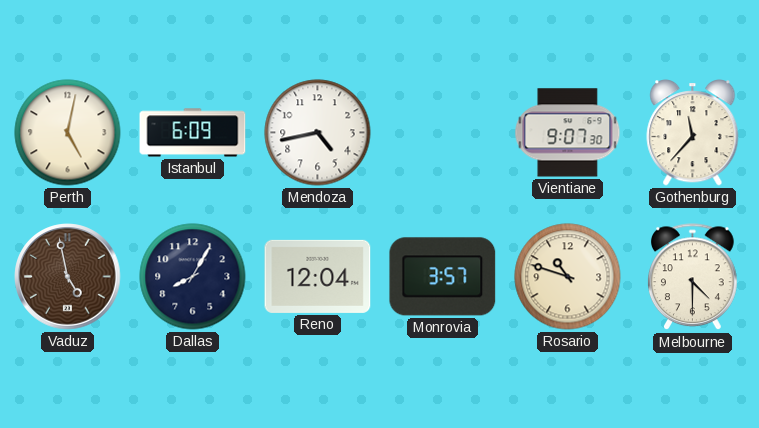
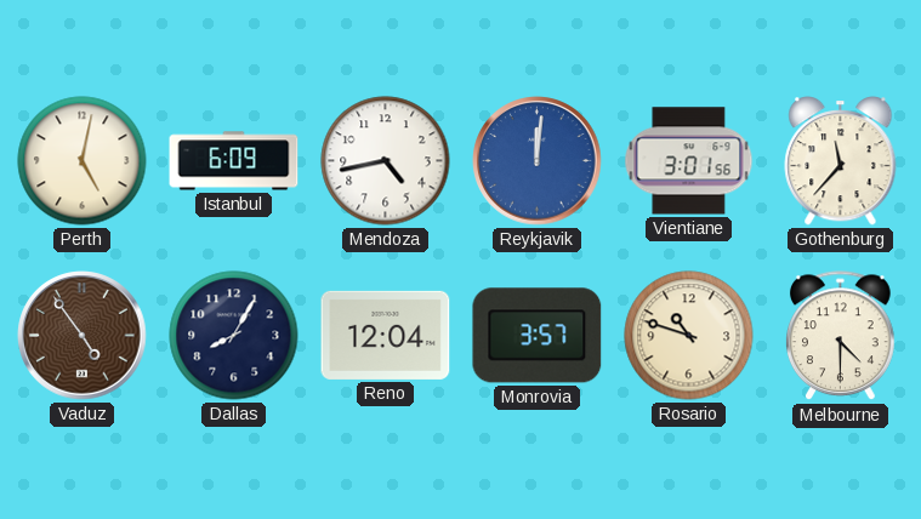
Reykjavik: none -> 12:01
Vientiane: 9:07 -> 3:01
Vaduz: 4:58 -> 4:54
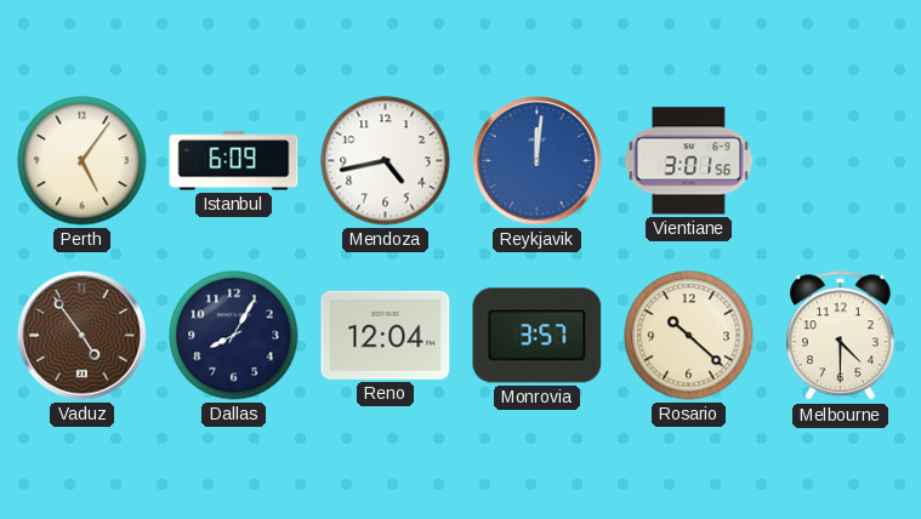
Perth: 5:02 -> 5:06
Gothenburg: 11:37 -> none
Rosario: 10:48 -> 10:22
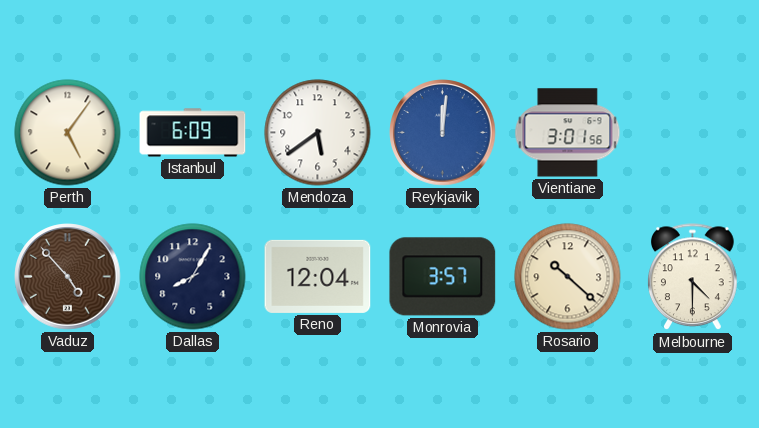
Mendoza: 4:43 -> 5:39
Vaduz: 4:54 -> 4:53
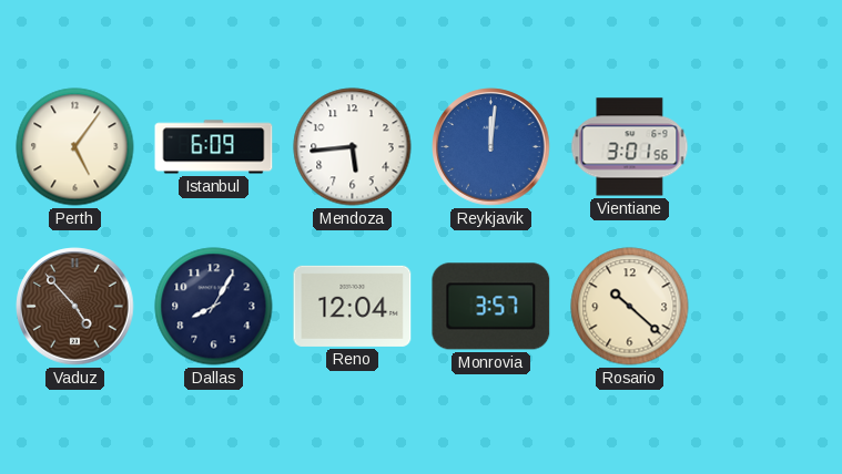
Mendoza: 5:39 -> 5:44
Melbourne: 4:30 -> none
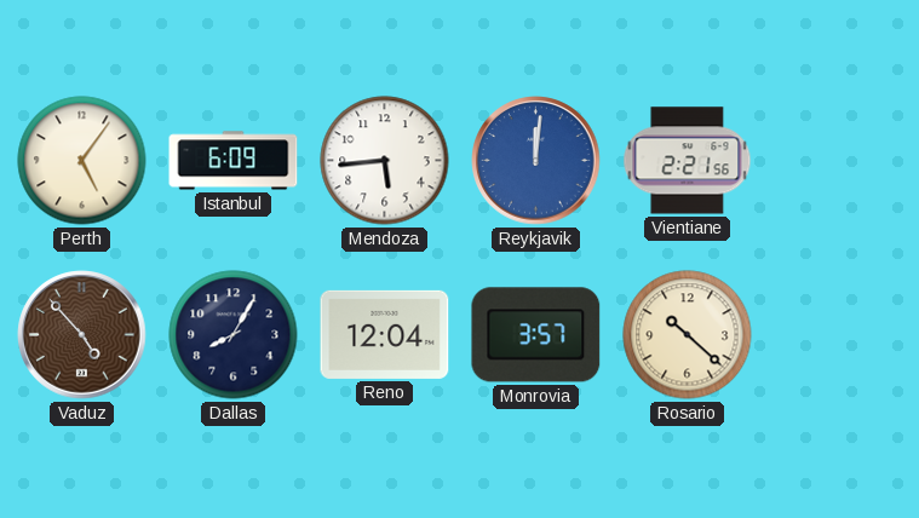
Vientiane: 3:01 -> 2:21
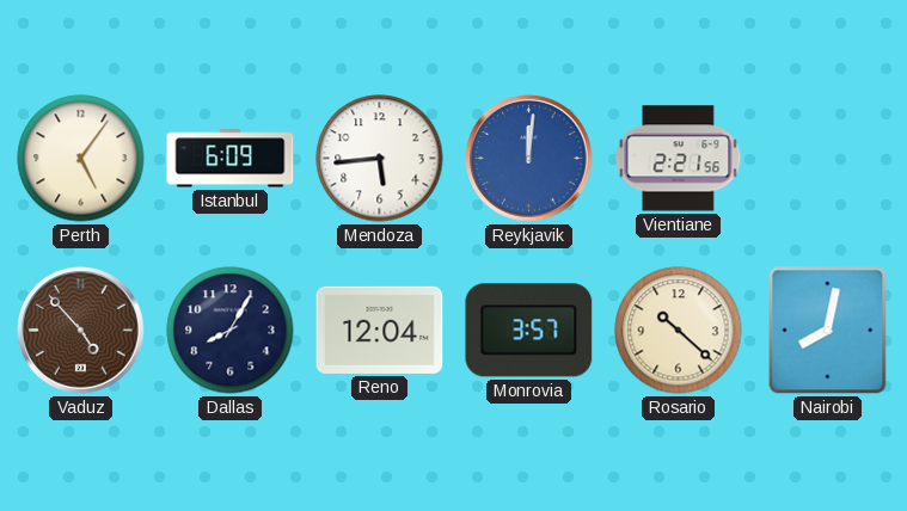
Nairobi: none -> 8:02
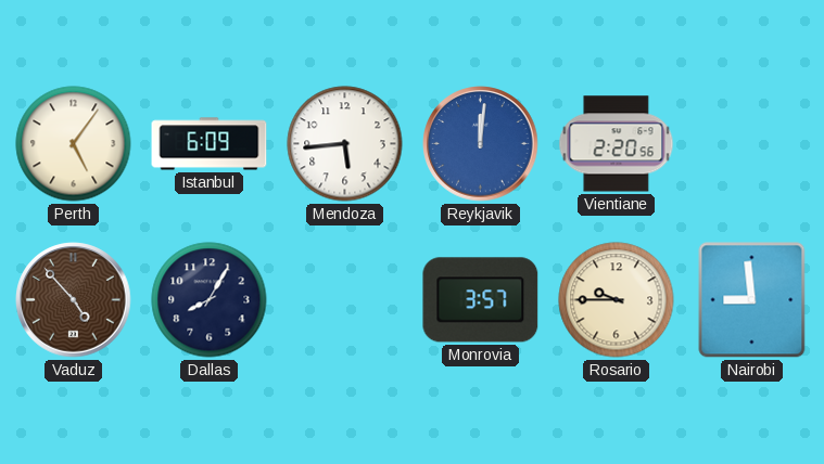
Vientiane: 2:21 -> 2:20
Reno: 12:04 -> none
Rosario: 10:22 -> 9:45
Nairobi: 8:02 -> 8:59
